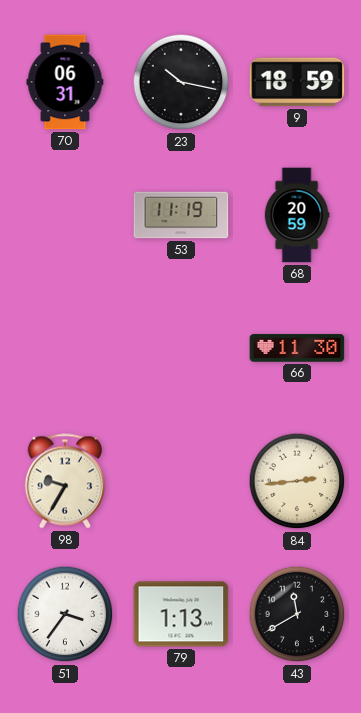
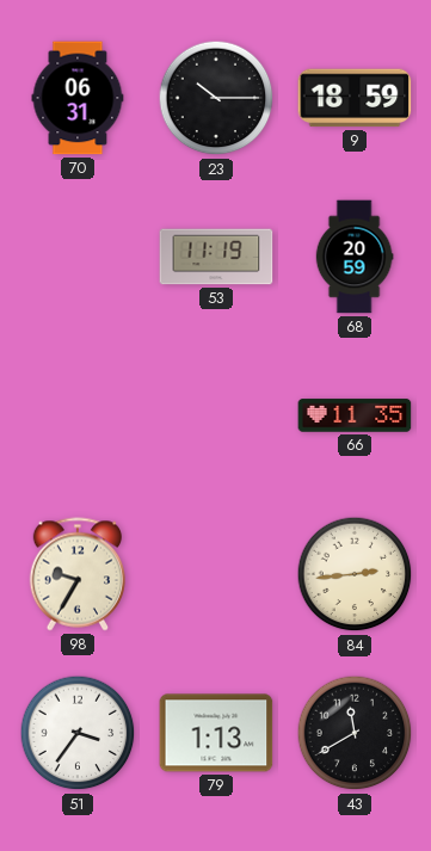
23: 10:17 -> 10:15
66: 11:30 -> 11:35
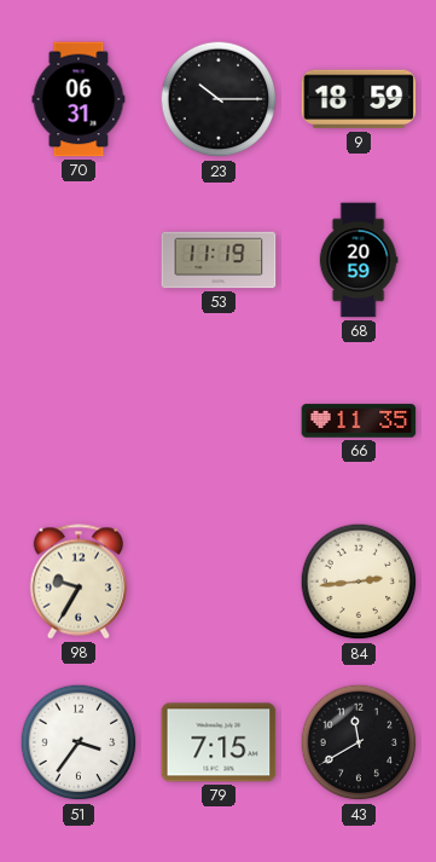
79: 1:13 -> 7:15
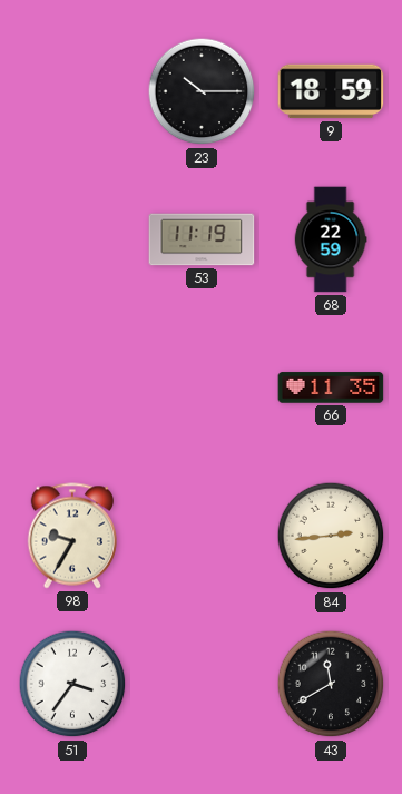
70: 06:31 -> none
68: 20:59 -> 22:59
79: 7:15 -> none
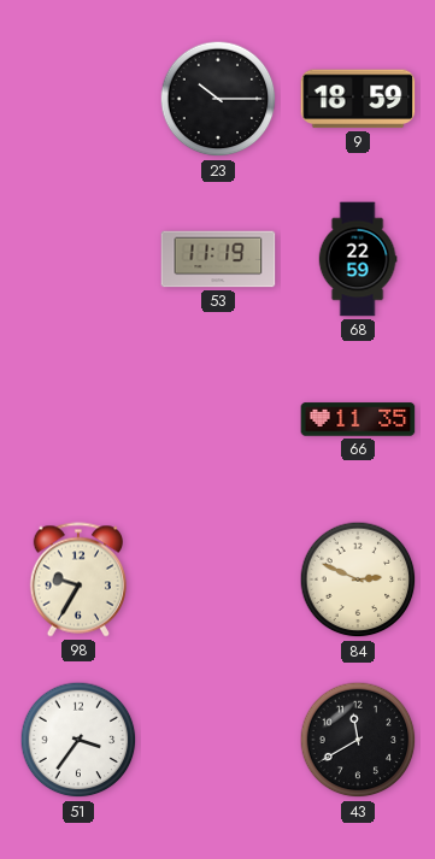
84: 2:44 -> 2:49
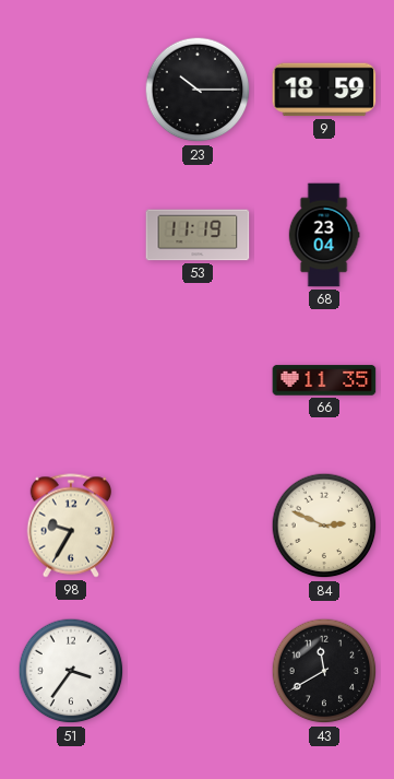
68: 22:59 -> 23:04
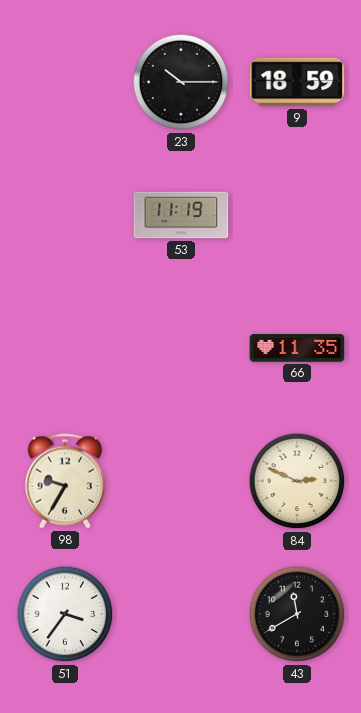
68: 23:04 -> none
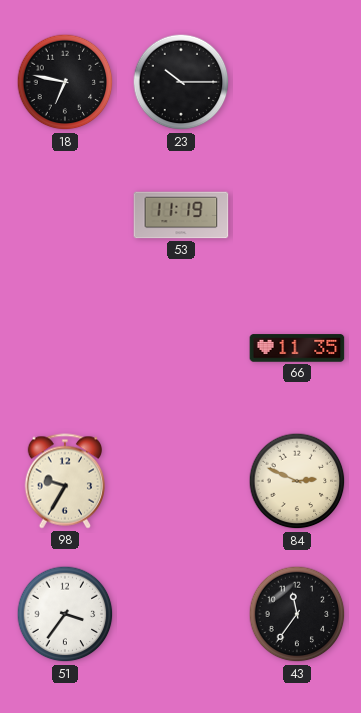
18: none -> 6:47
9: 18:59 -> none
43: 11:40 -> 11:36
